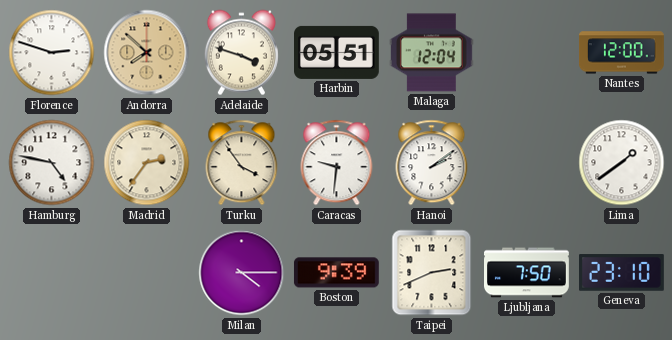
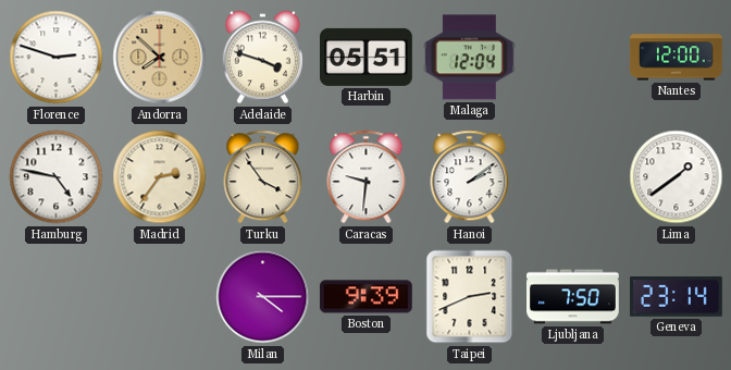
Geneva: 23:10 -> 23:14
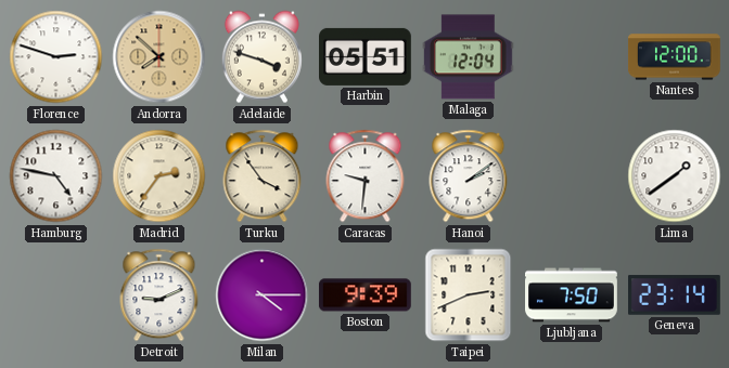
Detroit: none -> 9:11
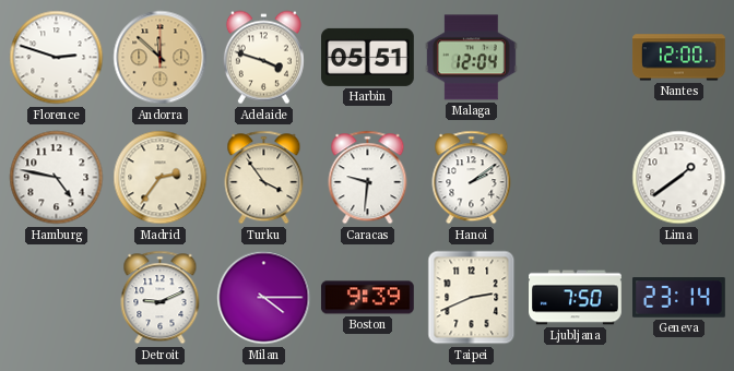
Andorra: 7:52 -> 11:52
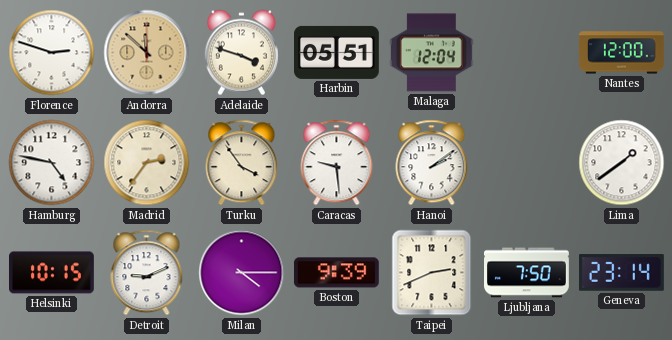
Caracas: 9:31 -> 9:29
Helsinki: none -> 10:15
